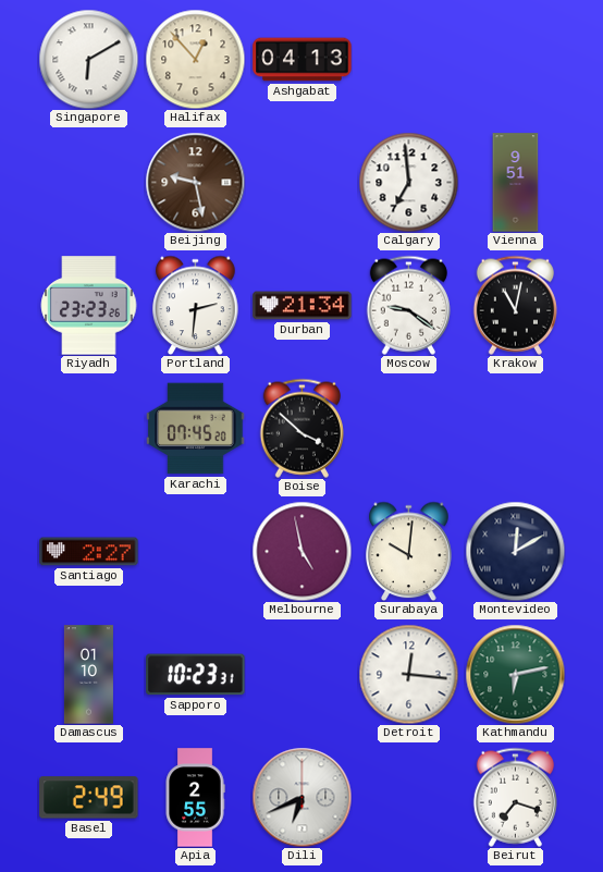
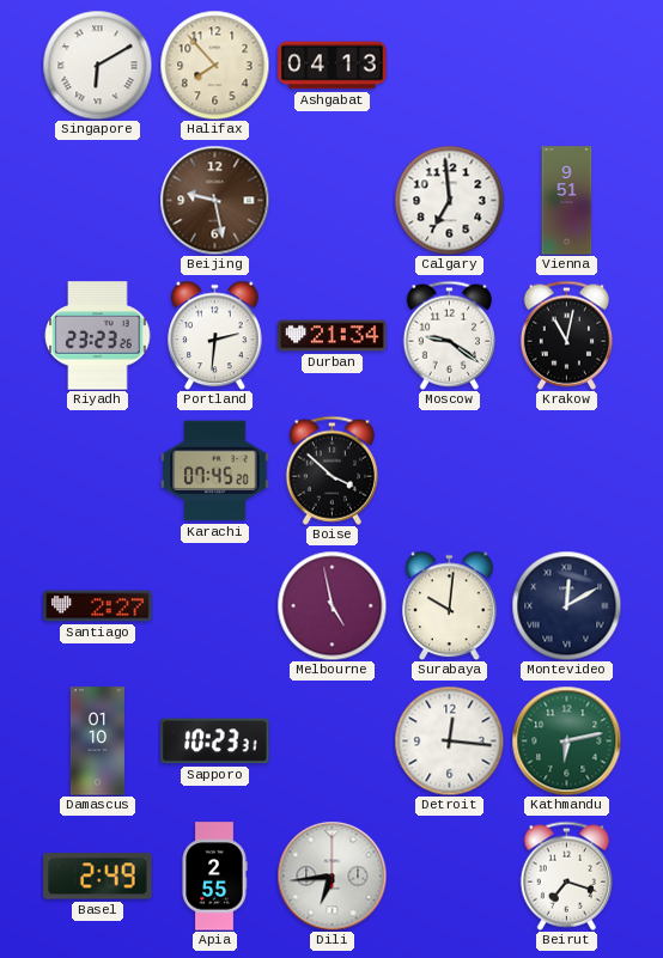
Halifax: 12:53 -> 7:53
Dili: 6:41 -> 6:44
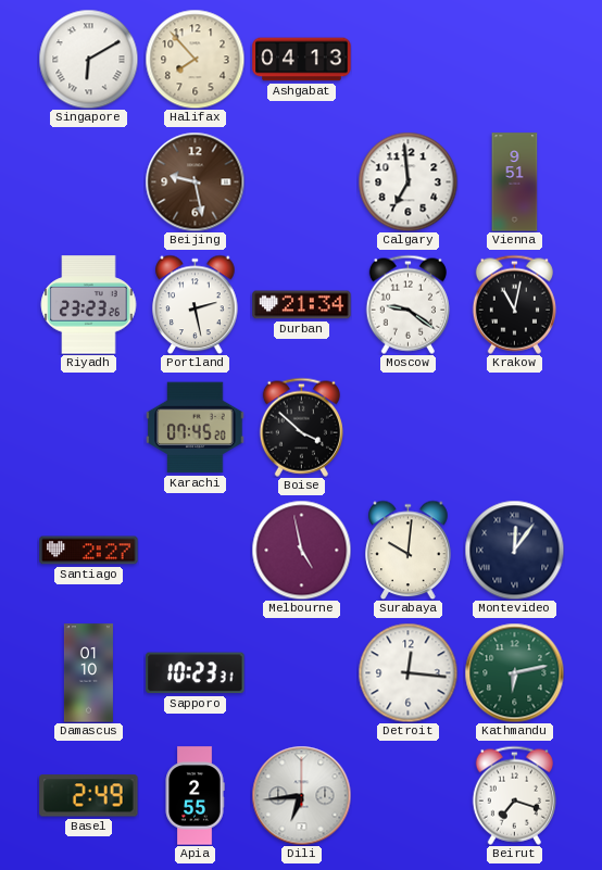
Portland: 2:31 -> 2:28
Montevideo: 12:10 -> 12:06
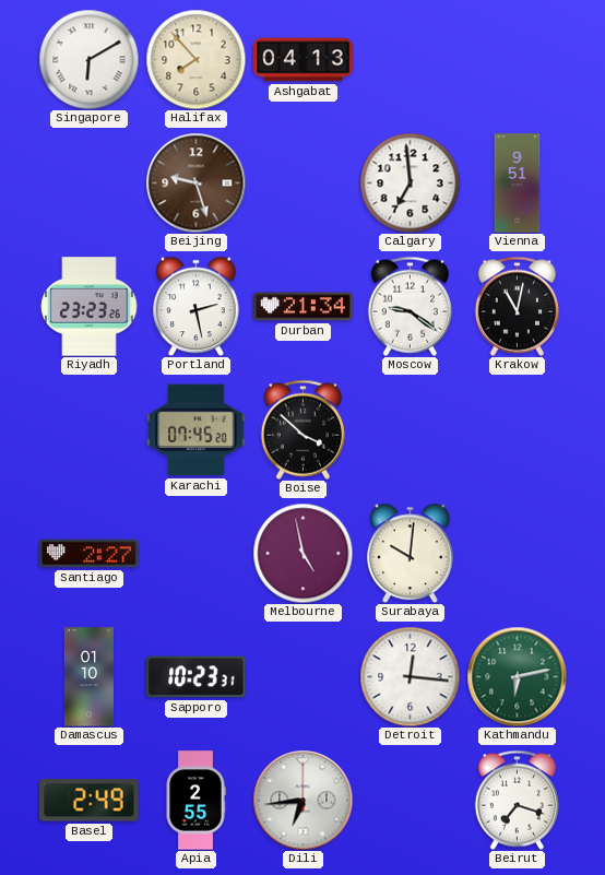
Beijing: 9:28 -> 9:27
Montevideo: 12:06 -> none
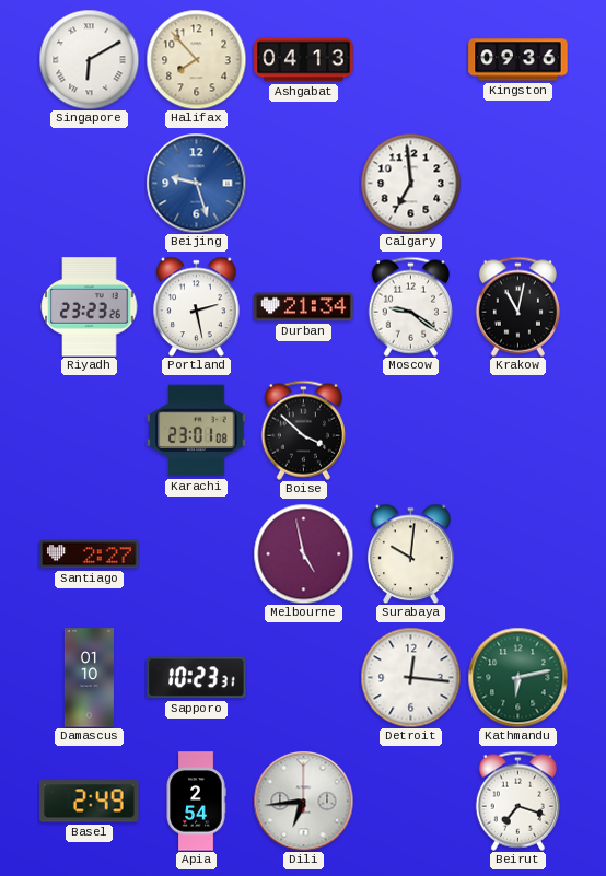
Kingston: none -> 09:36
Beijing dial: brown -> blue
Vienna: 9:51 -> none
Karachi: 07:45 -> 23:01
Apia: 2:55 -> 2:54
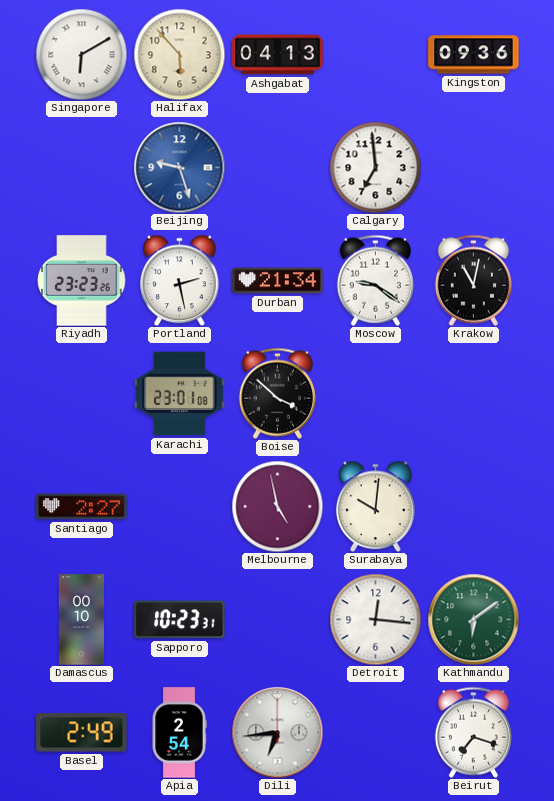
Halifax: 7:53 -> 5:53
Damascus: 01:10 -> 00:10
Kathmandu: 6:13 -> 6:09
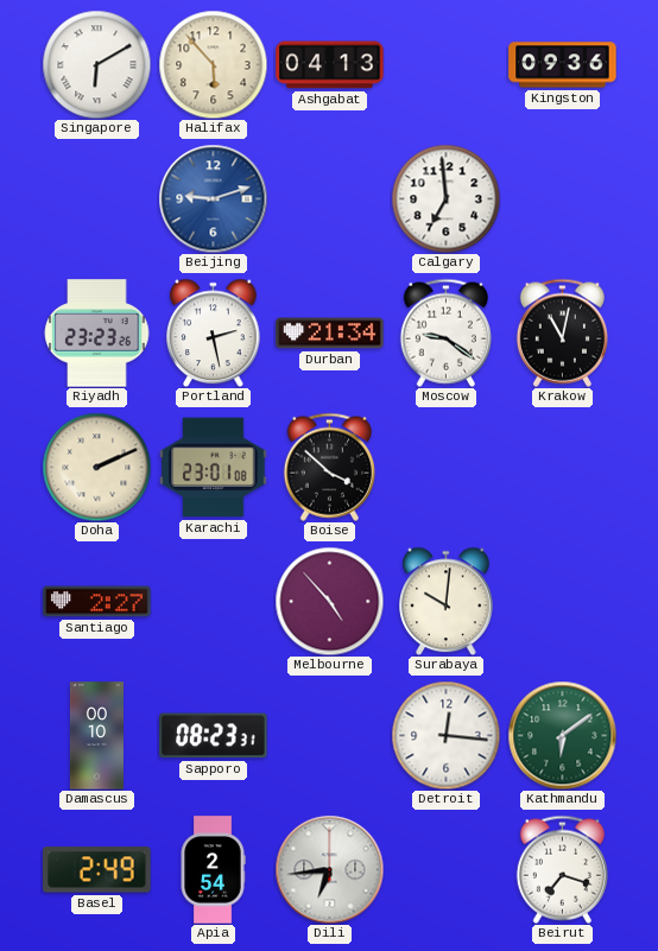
Beijing: 9:27 -> 9:12
Doha: none -> 2:11
Melbourne: 4:58 -> 4:53
Sapporo: 10:23 -> 08:23
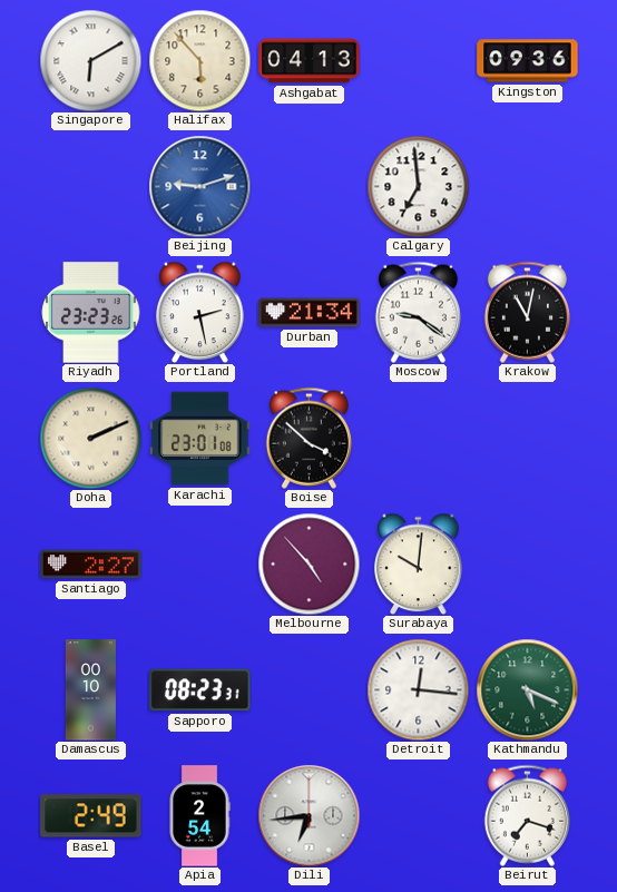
Kathmandu: 6:09 -> 5:19
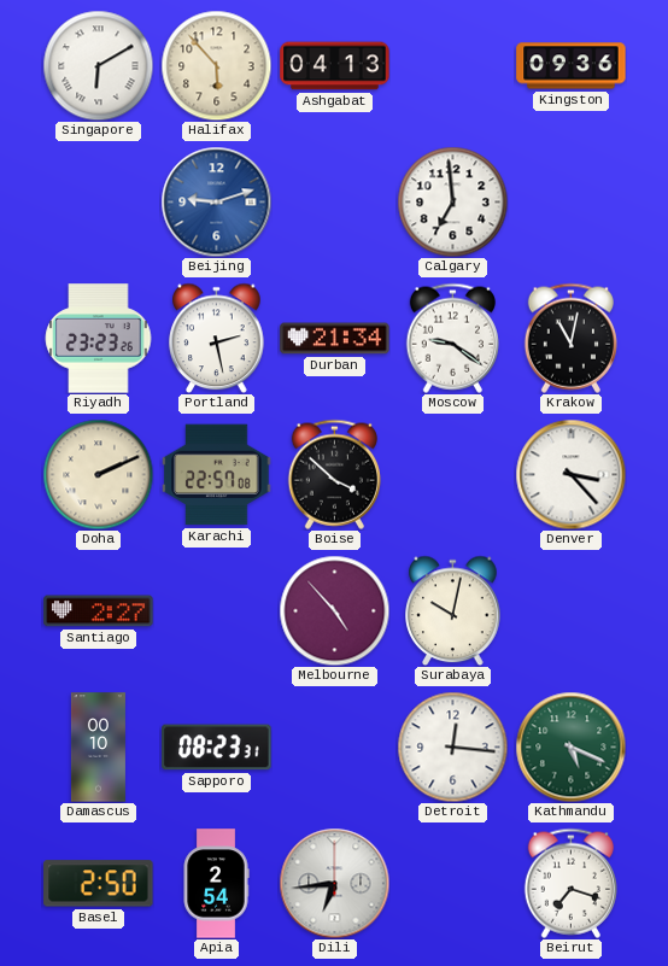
Karachi: 23:01 -> 22:57
Denver: none -> 3:23
Surabaya: 10:01 -> 10:02
Basel: 2:49 -> 2:50
